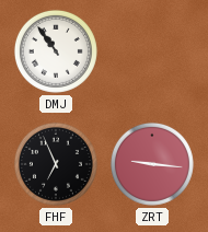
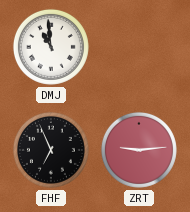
DMJ: 10:54 -> 10:59
ZRT: 9:16 -> 9:14
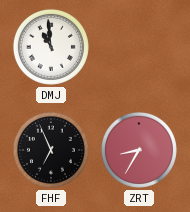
ZRT: 9:14 -> 8:35
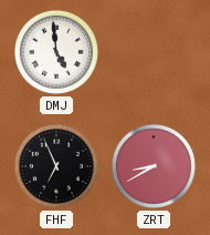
DMJ: 10:59 -> 4:59
ZRT: 8:35 -> 8:40
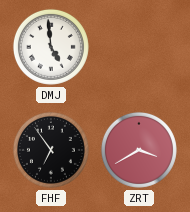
FHF: 6:56 -> 6:54
ZRT: 8:40 -> 3:40
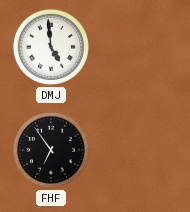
ZRT: 3:40 -> none
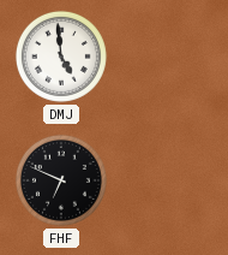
FHF: 6:54 -> 6:49
